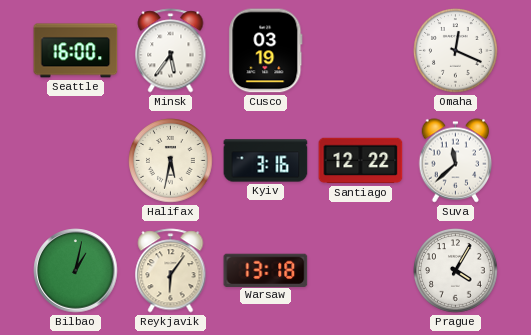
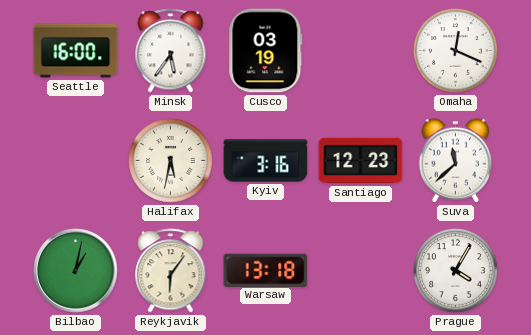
Santiago: 12:22 -> 12:23
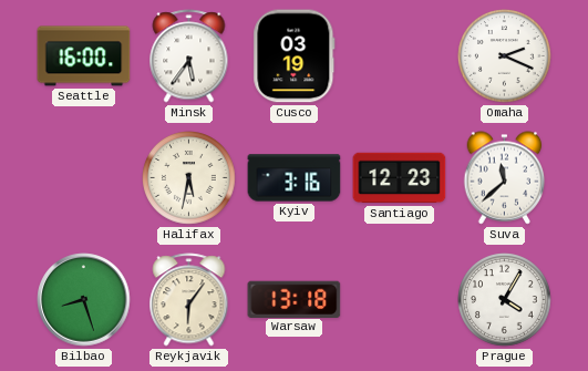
Omaha: 12:19 -> 2:19
Bilbao: 1:02 -> 8:27
